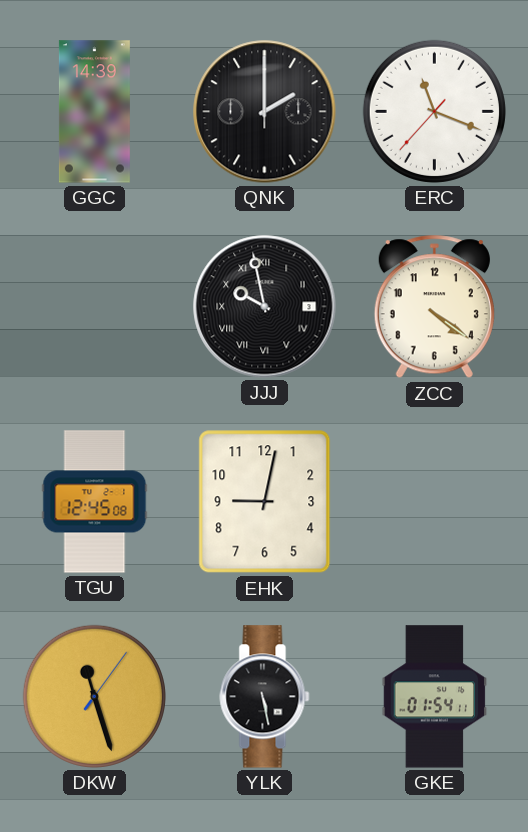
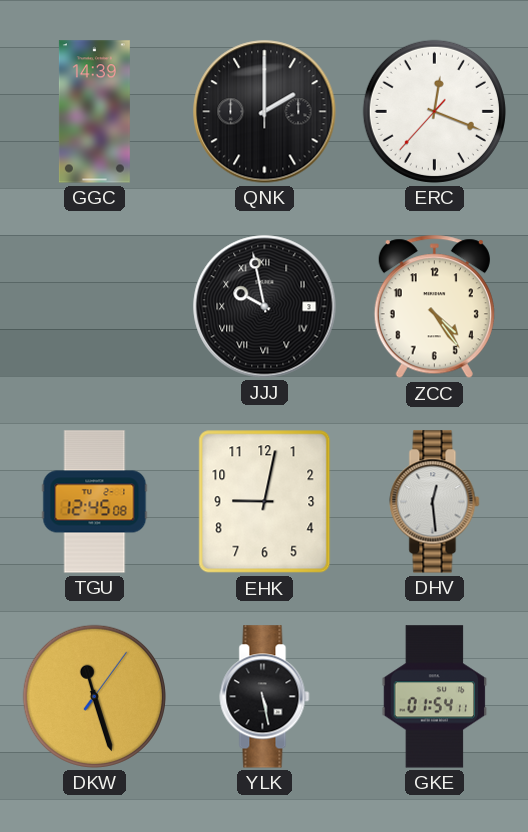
ERC: 11:18 -> 12:18
ZCC: 4:21 -> 4:24
DHV: none -> 12:29
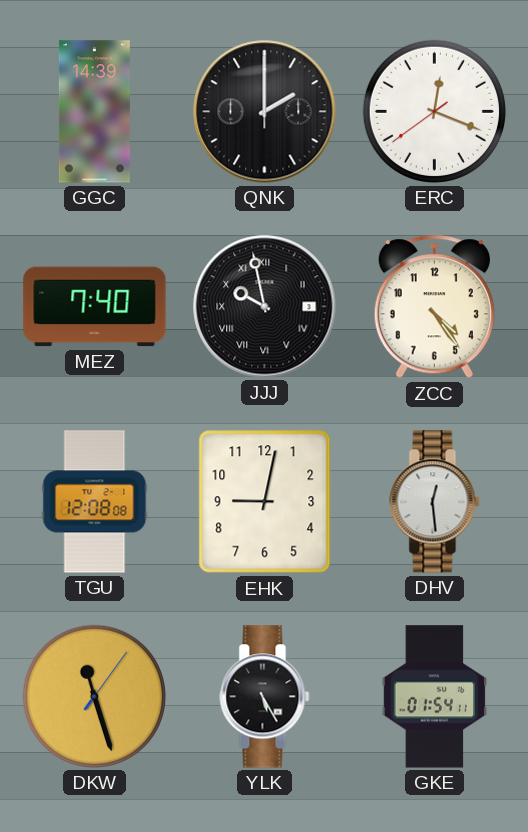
ERC: 12:18:37 -> 12:18:39
MEZ: none -> 7:40
TGU: 12:45 -> 12:08
YLK: 5:28 -> 5:25
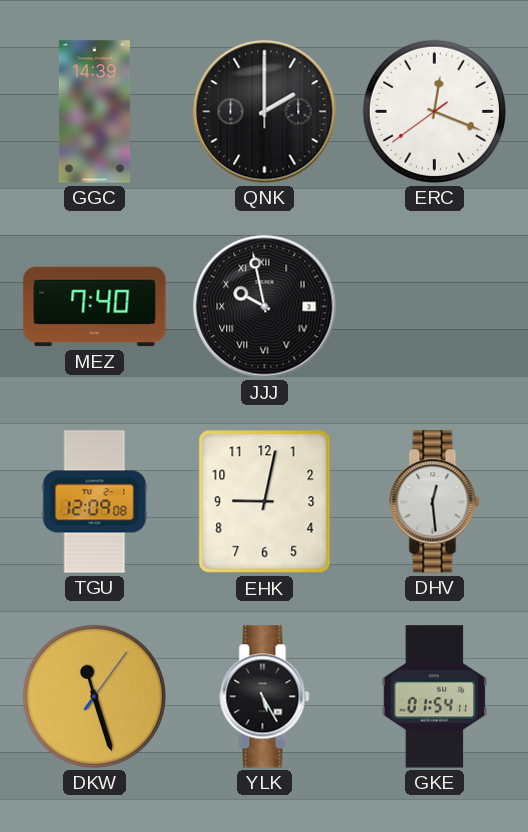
ZCC: 4:24 -> none
TGU: 12:08 -> 12:09
